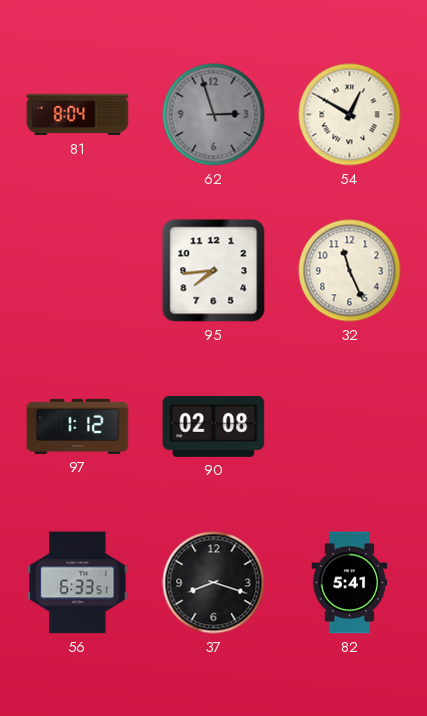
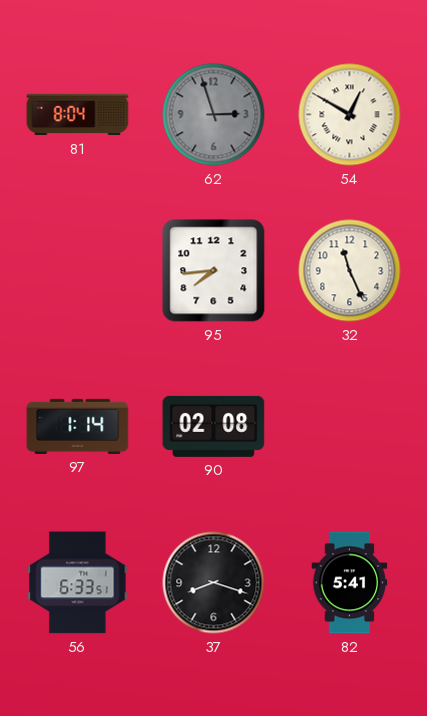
97: 1:12 -> 1:14
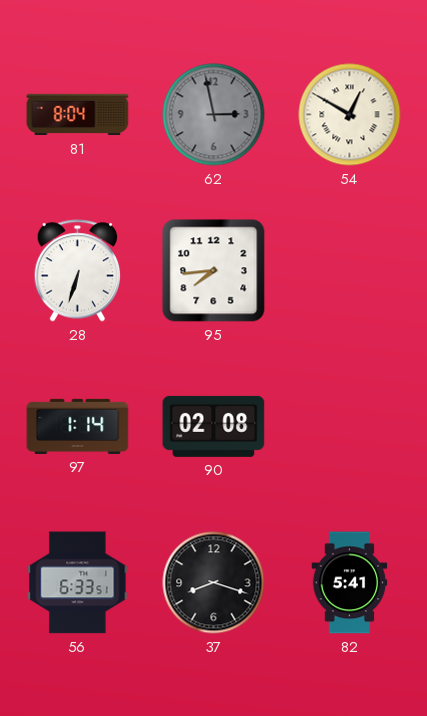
62: 2:57 -> 2:58
28: none -> 6:33
32: 11:26 -> none
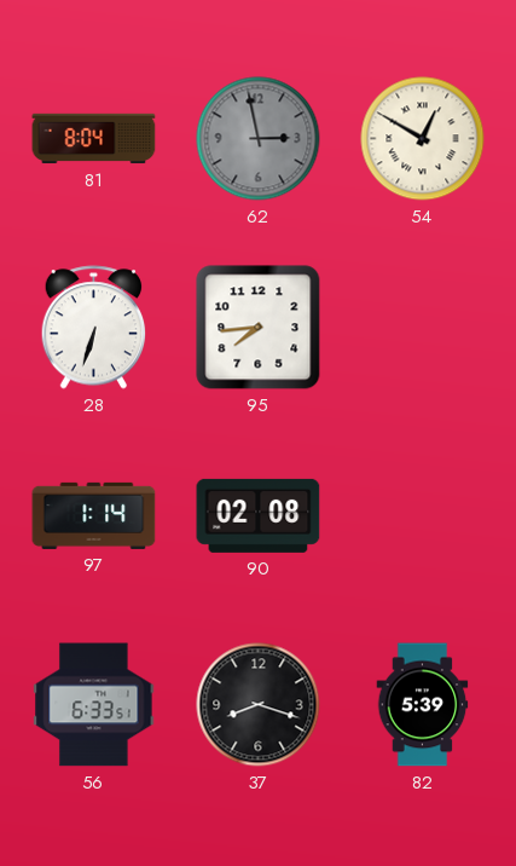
82: 5:41 -> 5:39
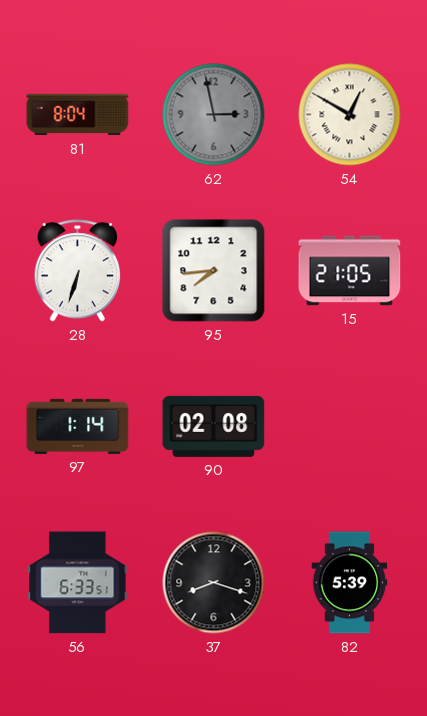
15: none -> 21:05
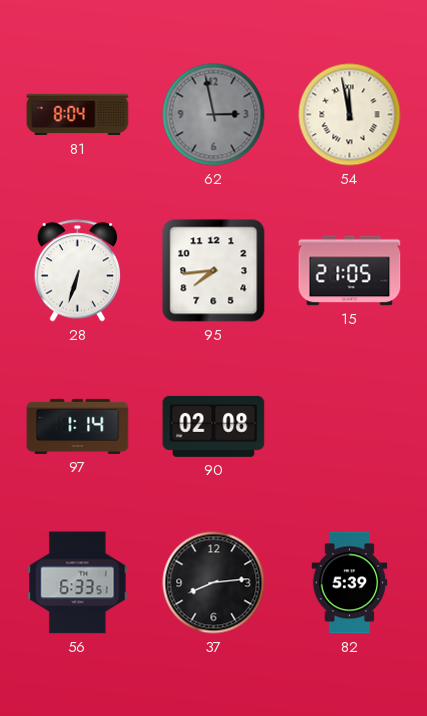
54: 12:50 -> 11:58
37: 8:18 -> 8:14
